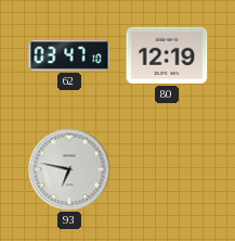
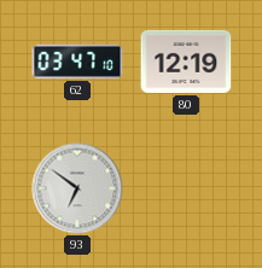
93: 6:47 -> 6:51
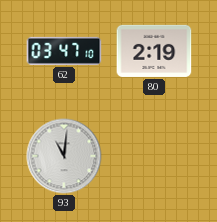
80: 12:19 -> 2:19
93: 6:51 -> 11:01
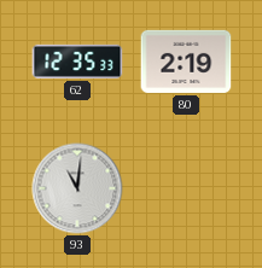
62: 03:47 -> 12:35
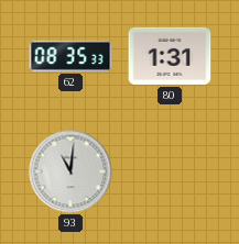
62: 12:35 -> 08:35
80: 2:19 -> 1:31
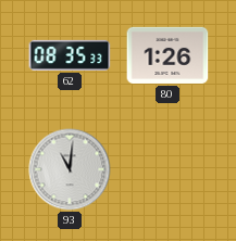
80: 1:31 -> 1:26
